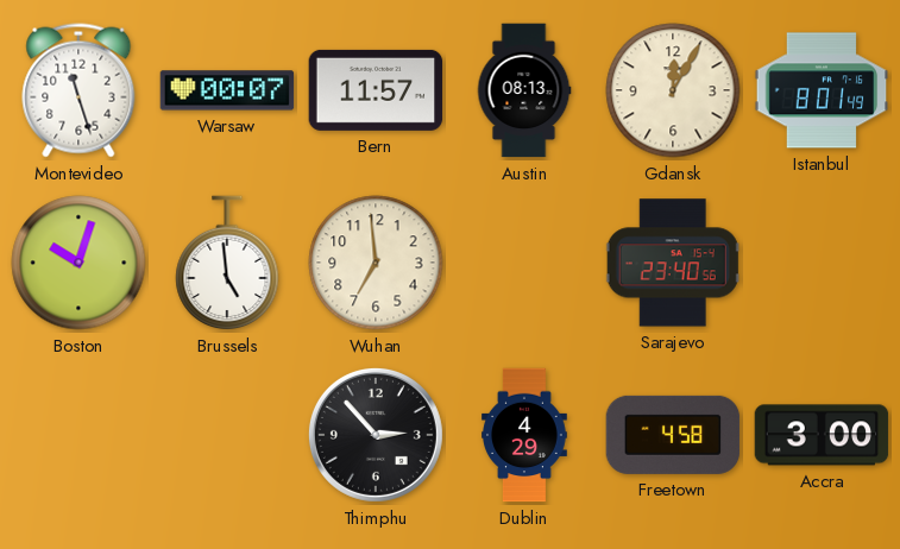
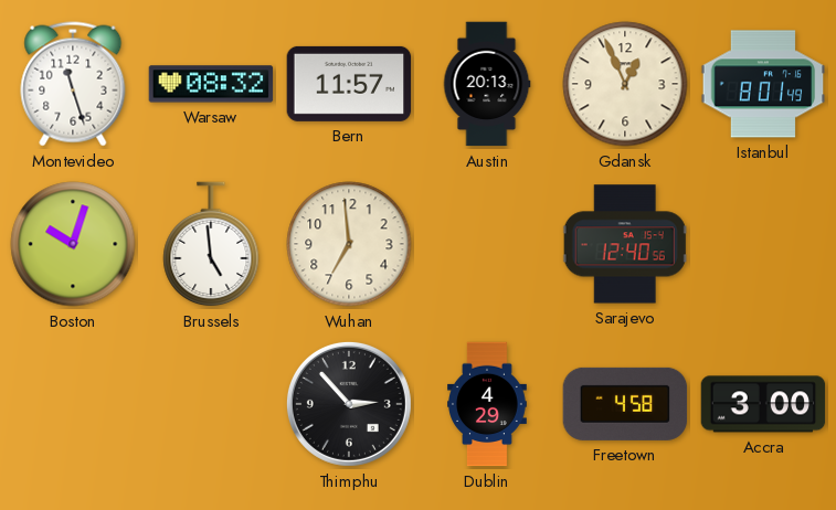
Warsaw: 00:07 -> 08:32
Austin: 08:13 -> 20:13
Gdansk: 12:05 -> 12:56
Sarajevo: 23:40 -> 12:40
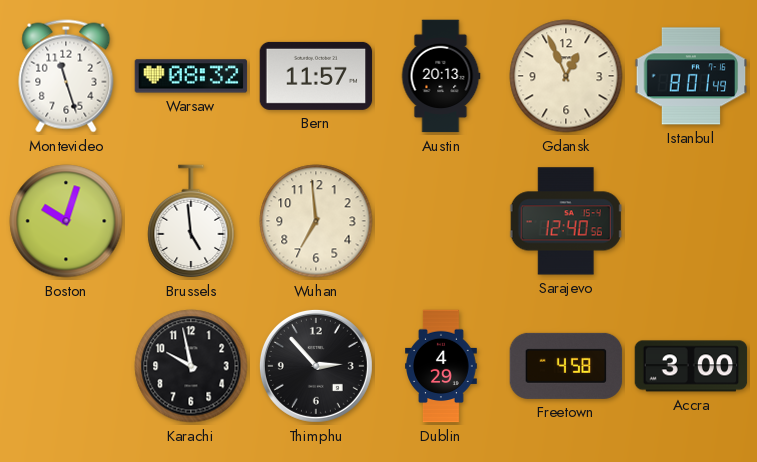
Karachi: none -> 9:58
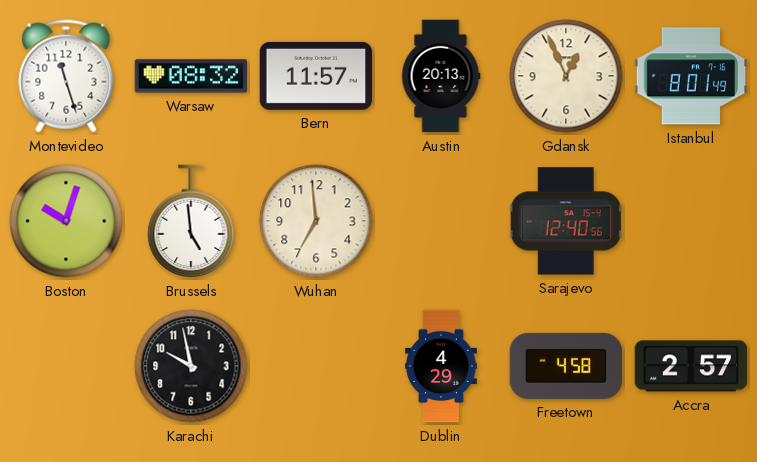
Thimphu: 2:53 -> none
Accra: 3:00 -> 2:57
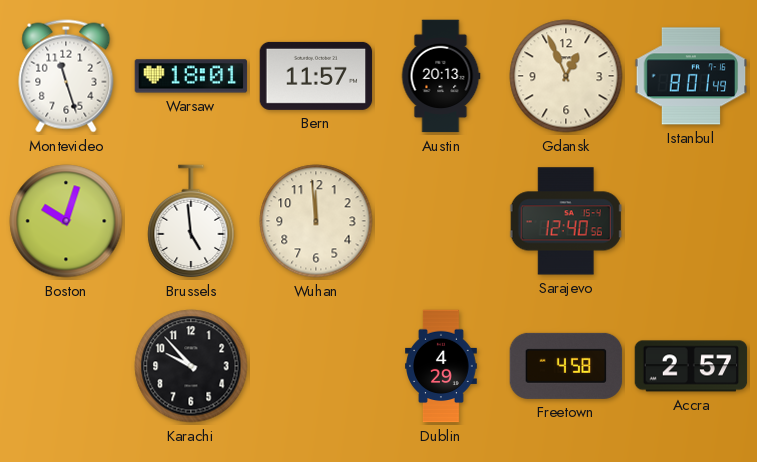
Warsaw: 08:32 -> 18:01
Wuhan: 6:59 -> 11:59
Karachi: 9:58 -> 9:53
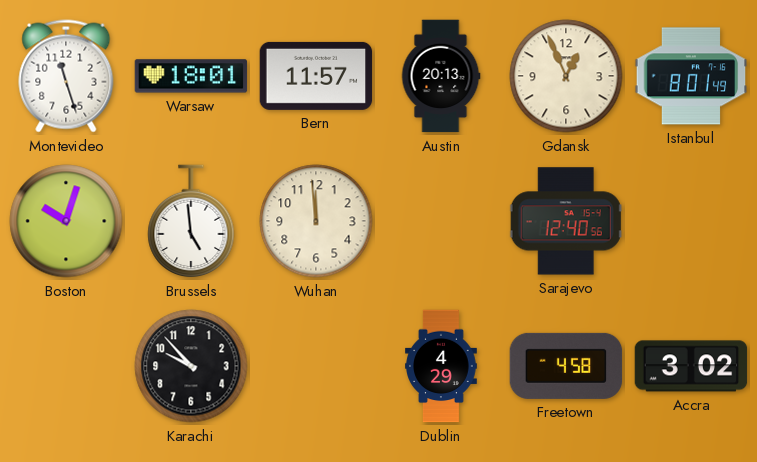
Accra: 2:57 -> 3:02
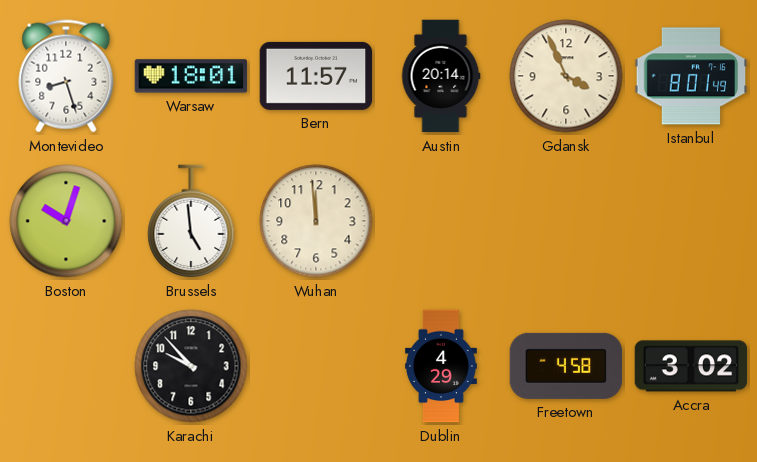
Montevideo: 11:27 -> 8:27
Austin: 20:13 -> 20:14
Gdansk: 12:56 -> 3:56
Sarajevo: 12:40 -> none
